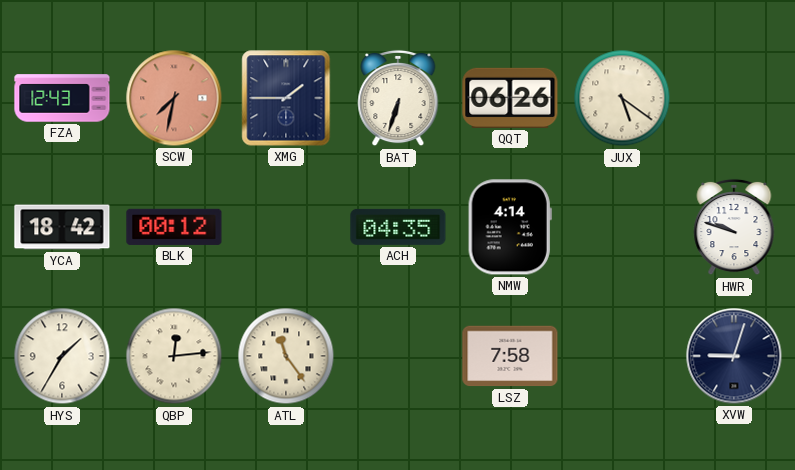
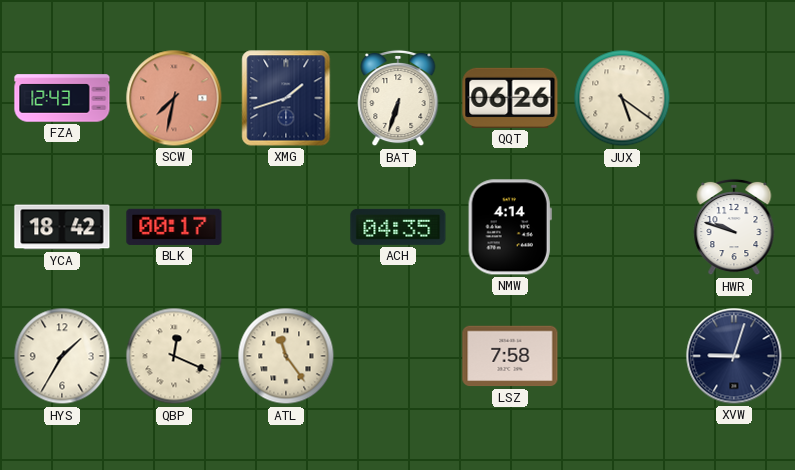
XMG: 1:45 -> 1:42
BLK: 00:12 -> 00:17
QBP: 12:14 -> 12:19
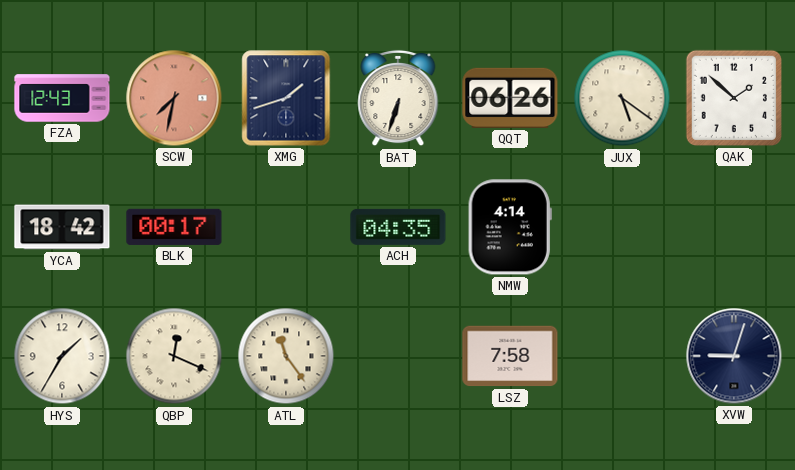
QAK: none -> 1:52
HWR: 9:48 -> none
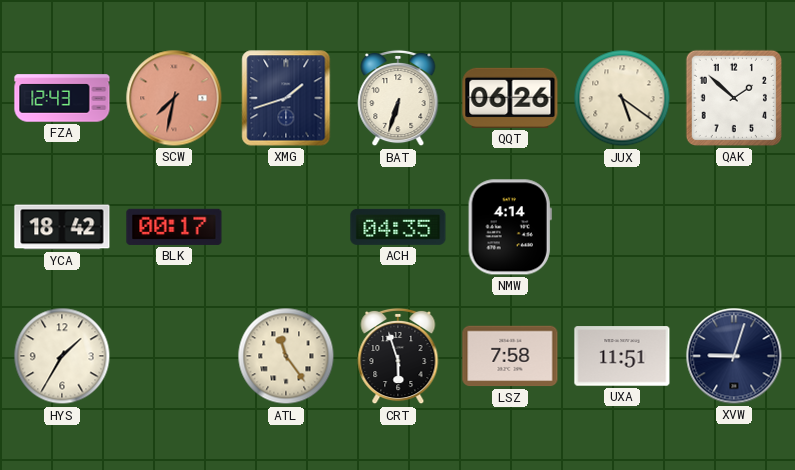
QBP: 12:19 -> none
CRT: none -> 5:57
UXA: none -> 11:51
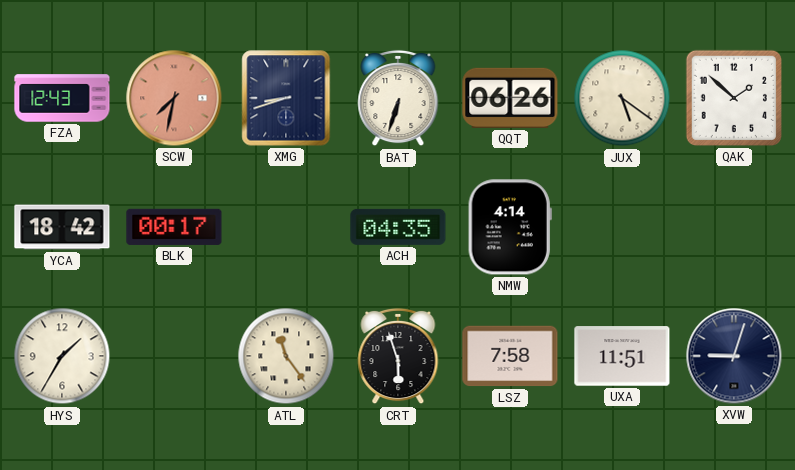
XMG: 1:42 -> 8:42
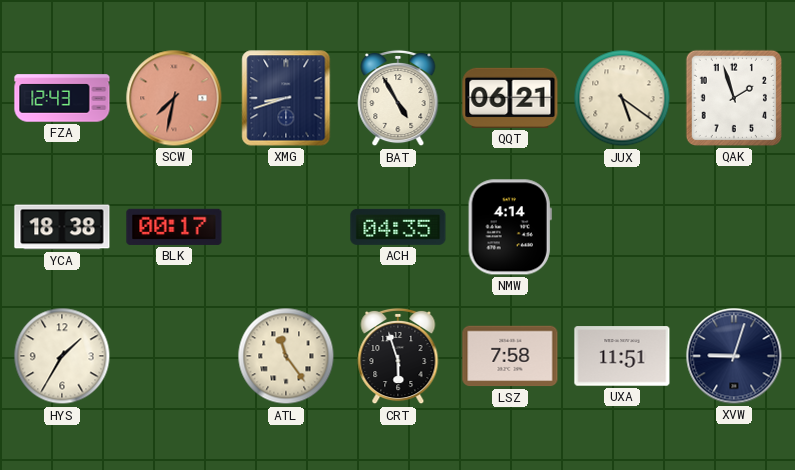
BAT: 6:33 -> 4:55
QQT: 06:26 -> 06:21
QAK: 1:52 -> 1:57
YCA: 18:42 -> 18:38
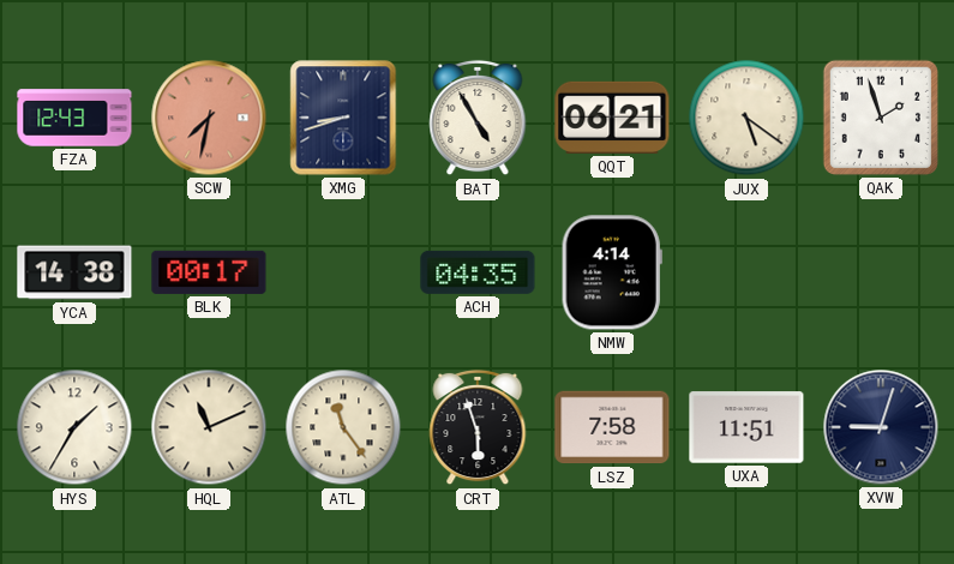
YCA: 18:38 -> 14:38
HQL: none -> 11:11
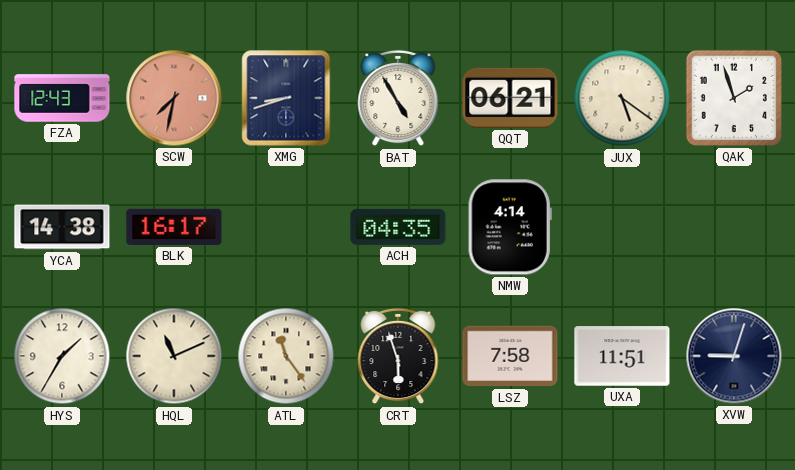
BLK: 00:17 -> 16:17
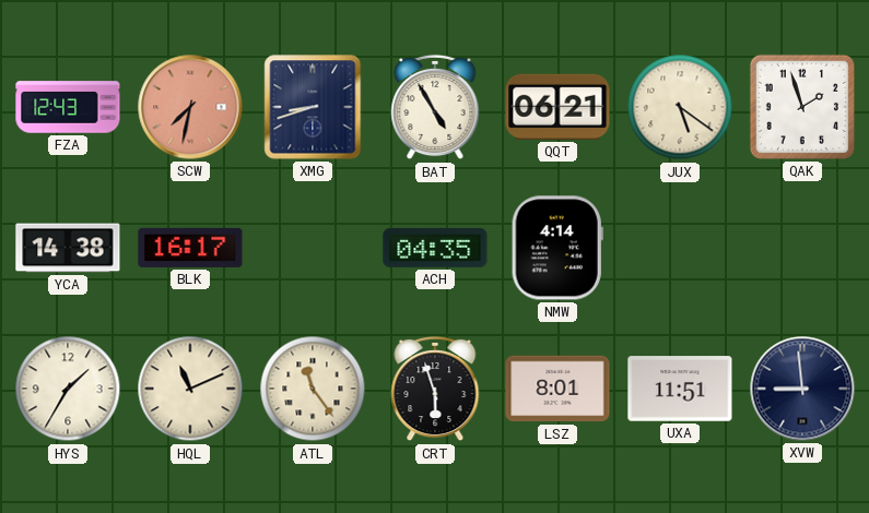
LSZ: 7:58 -> 8:01
XVW: 9:03 -> 8:59
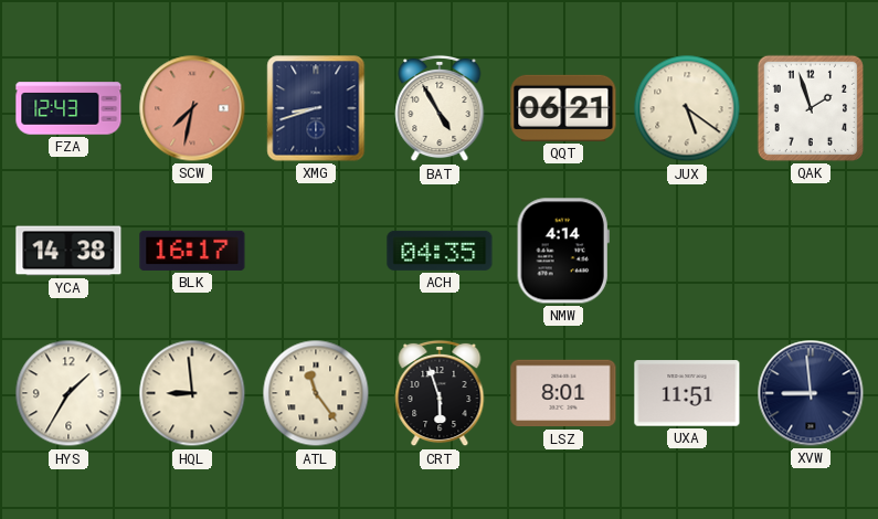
HQL: 11:11 -> 8:59
